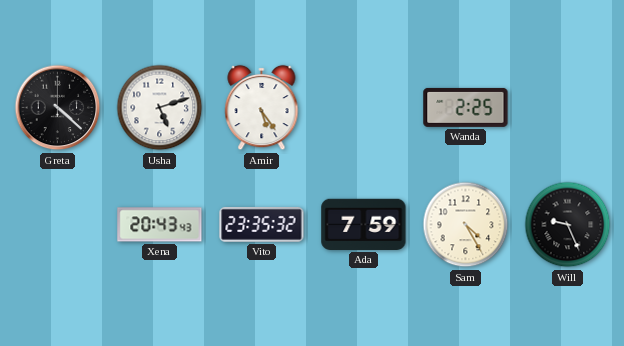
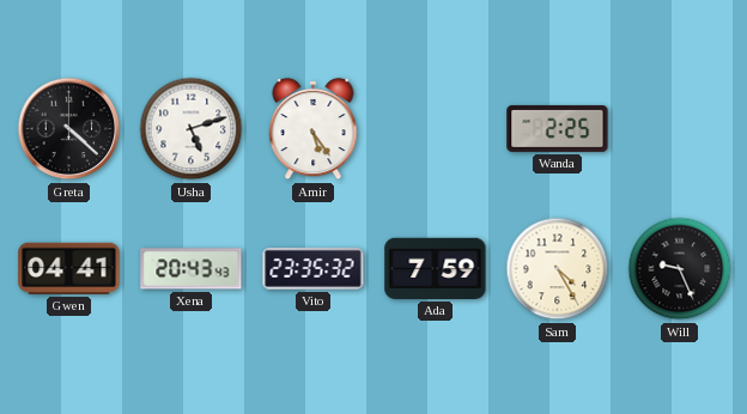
Gwen: none -> 04:41
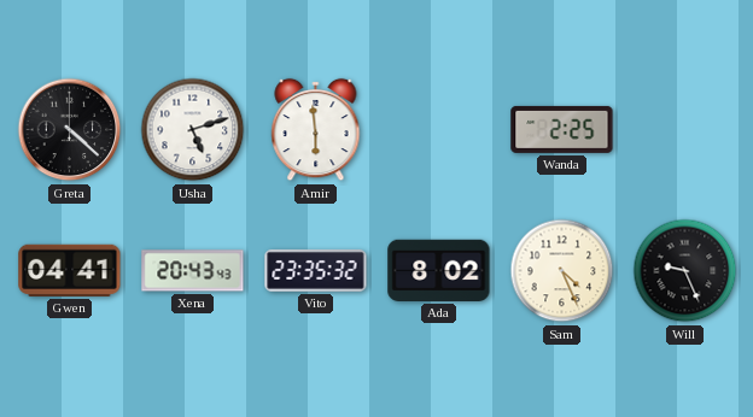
Amir: 5:24 -> 5:59
Ada: 7:59 -> 8:02
Sam: 4:25 -> 4:26
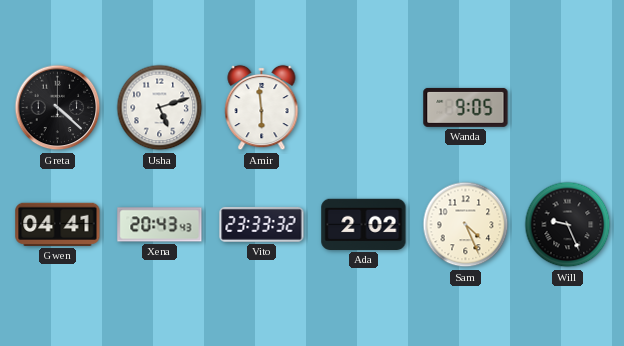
Wanda: 2:25 -> 9:05
Vito: 23:35 -> 23:33
Ada: 8:02 -> 2:02
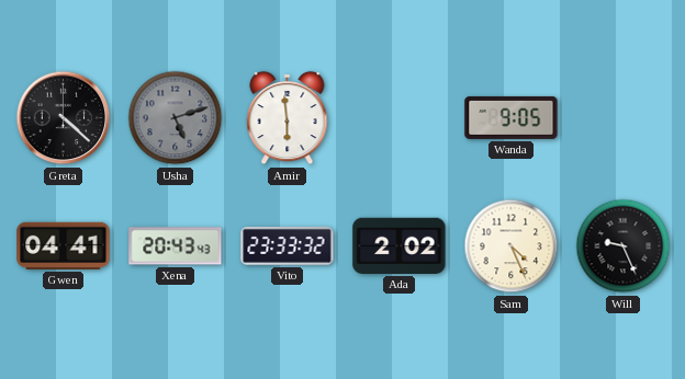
Usha dial: white -> grey
